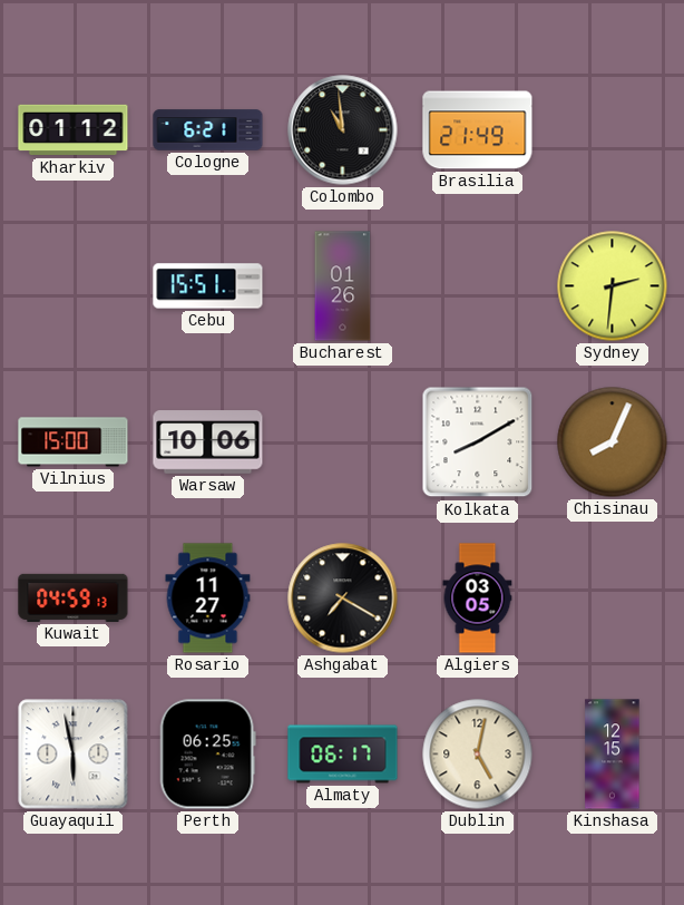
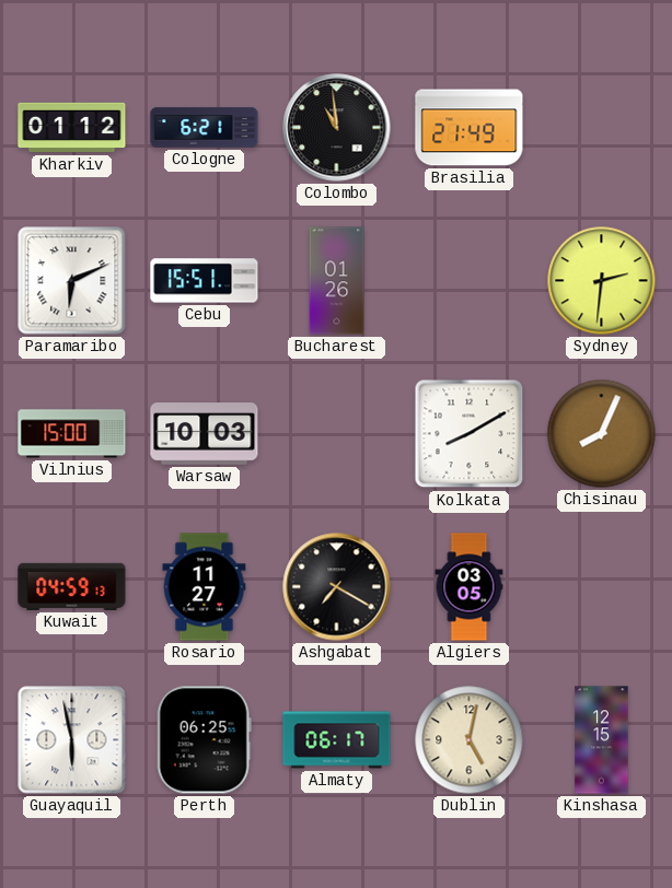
Paramaribo: none -> 6:11
Warsaw: 10:06 -> 10:03
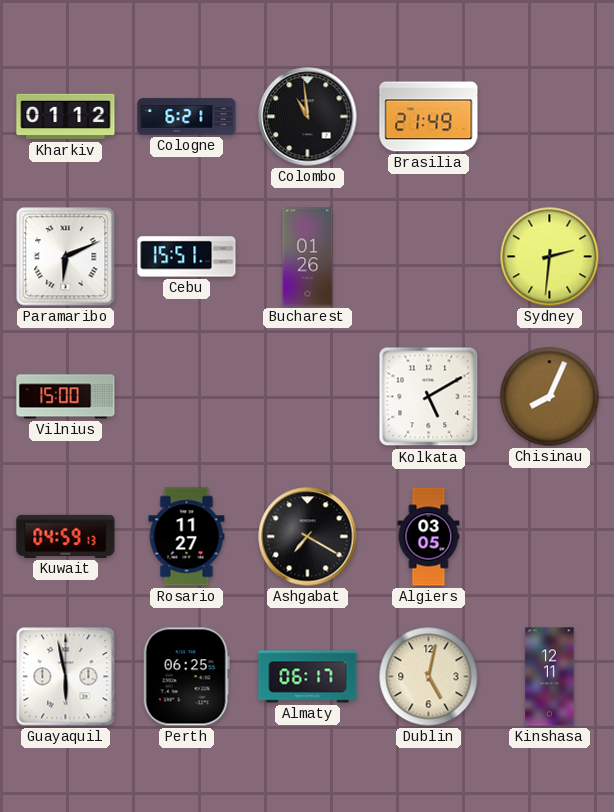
Warsaw: 10:03 -> none
Kolkata: 8:10 -> 5:10
Kinshasa: 12:15 -> 12:11
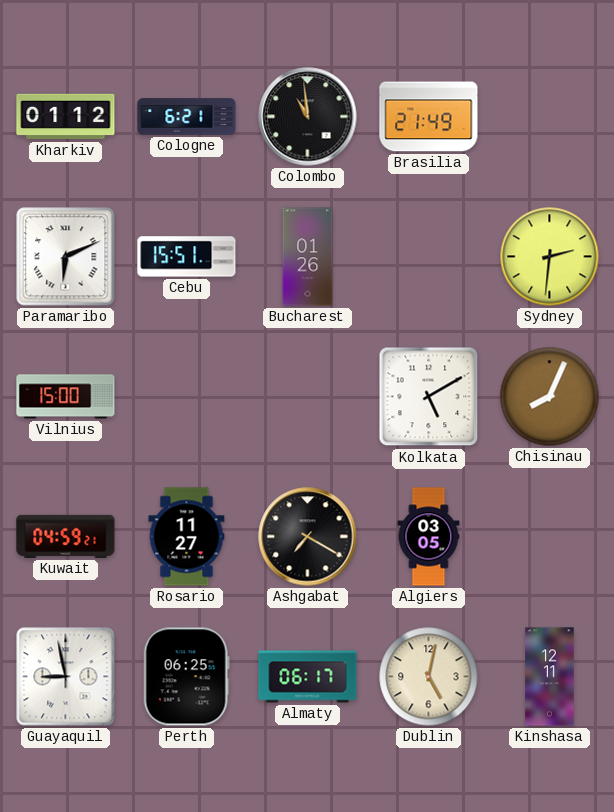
Kuwait: 04:59:13 -> 04:59:21
Guayaquil: 5:58 -> 8:58
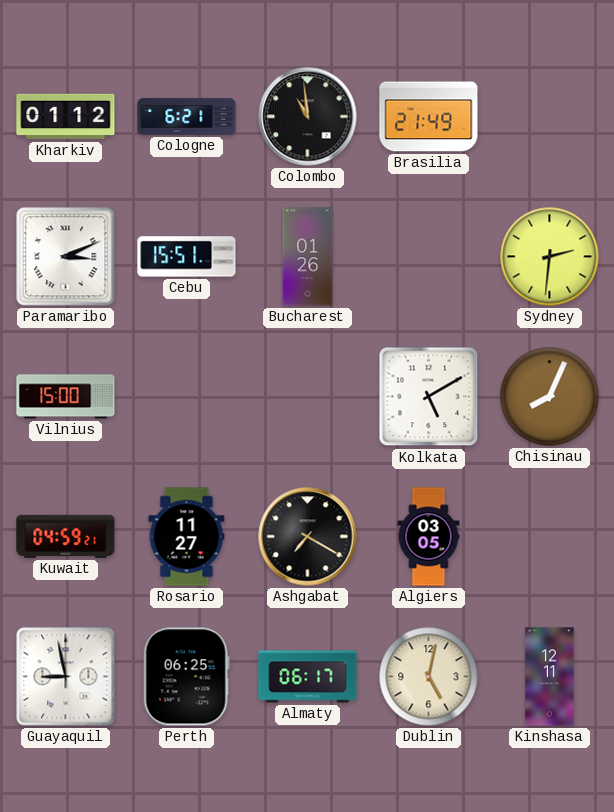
Paramaribo: 6:11 -> 3:11
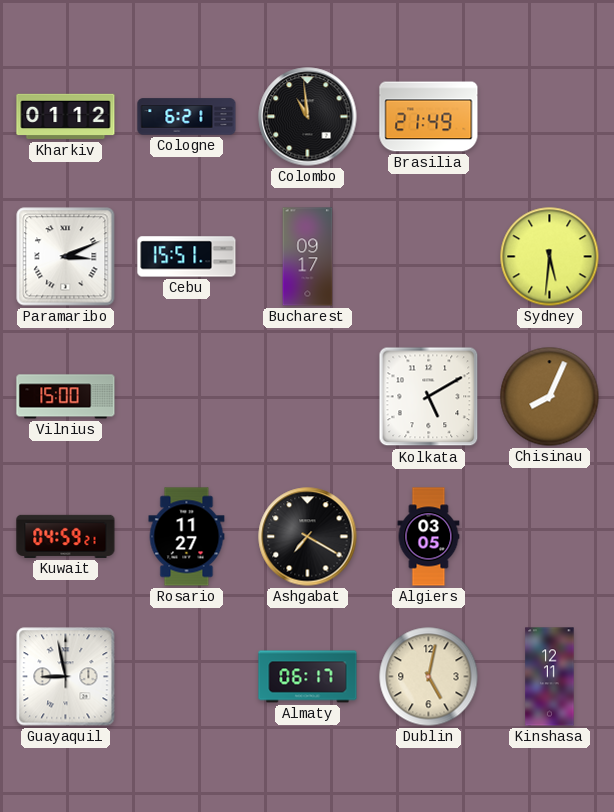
Bucharest: 01:26 -> 09:17
Sydney: 2:31 -> 5:31
Perth: 06:25 -> none
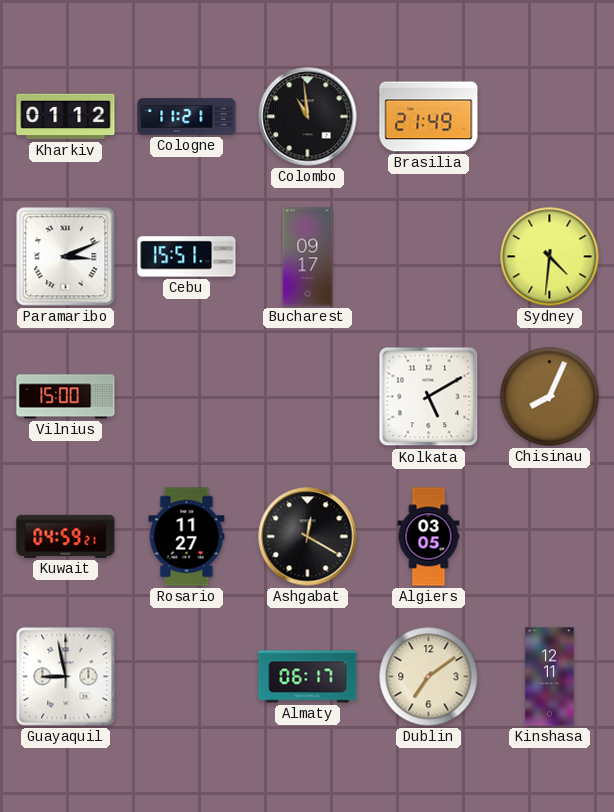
Cologne: 6:21 -> 11:21
Sydney: 5:31 -> 4:31
Ashgabat: 7:20 -> 12:20
Dublin: 5:02 -> 7:09
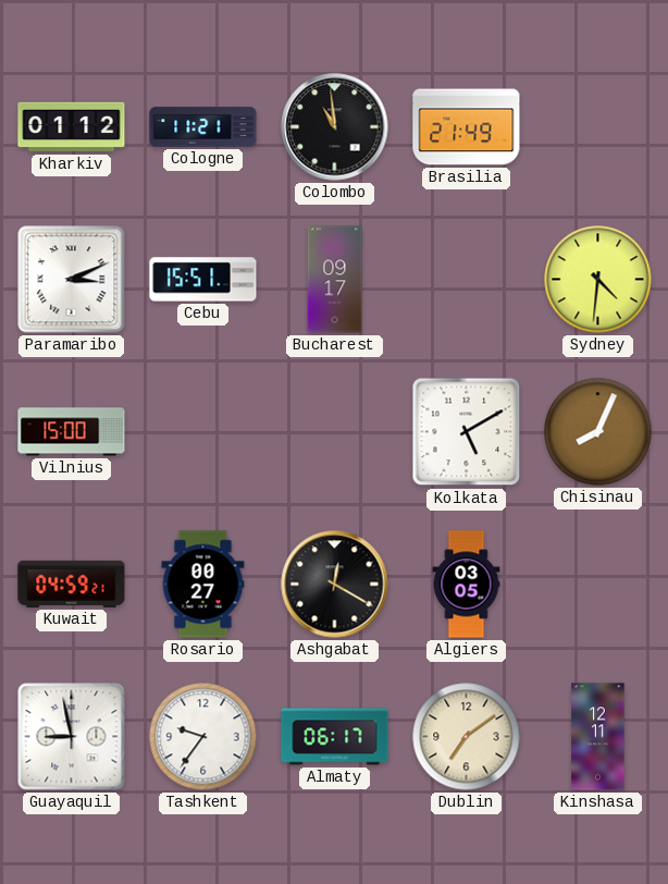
Rosario: 11:27 -> 00:27
Tashkent: none -> 9:36
